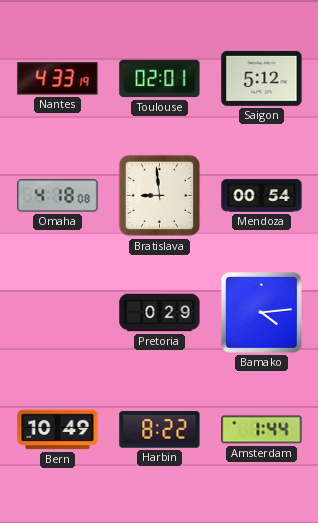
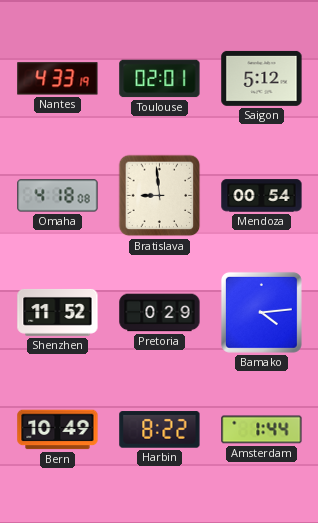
Shenzhen: none -> 11:52
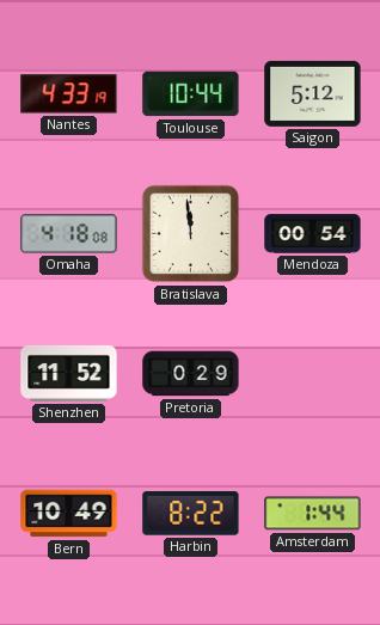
Toulouse: 02:01 -> 10:44
Bratislava: 8:59 -> 11:59
Bamako: 4:14 -> none
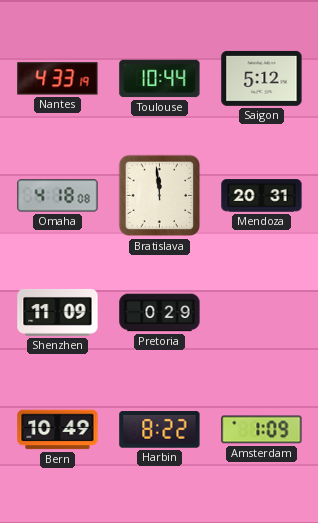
Mendoza: 00:54 -> 20:31
Shenzhen: 11:52 -> 11:09
Amsterdam: 1:44 -> 1:09
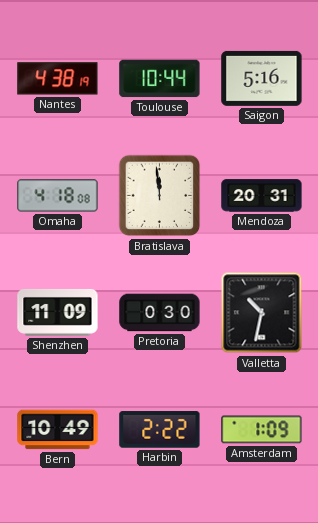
Nantes: 4:33 -> 4:38
Saigon: 5:12 -> 5:16
Pretoria: 0:29 -> 0:30
Valletta: none -> 10:32
Harbin: 8:22 -> 2:22
